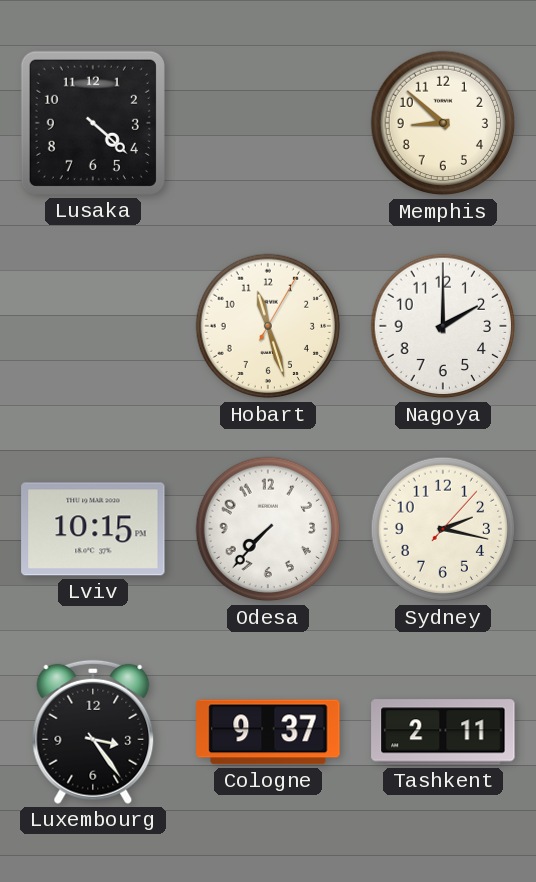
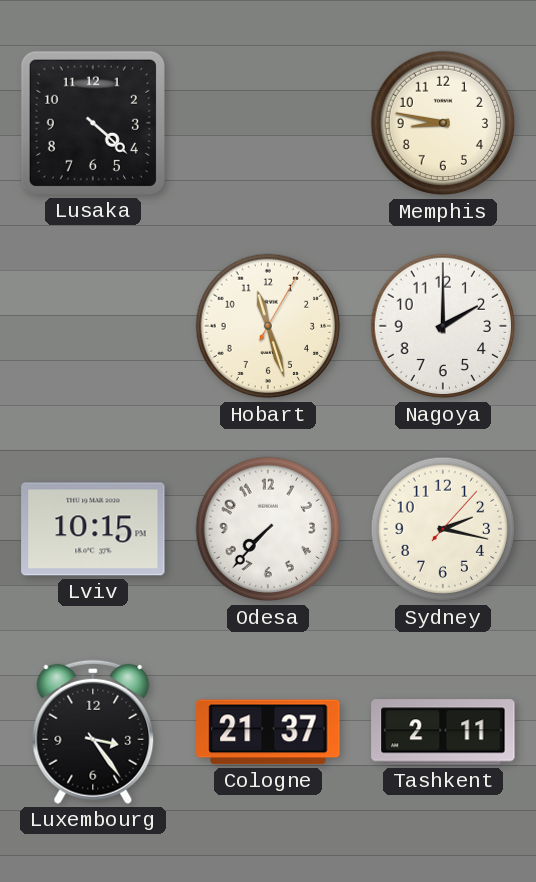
Memphis: 8:52 -> 8:47
Cologne: 9:37 -> 21:37
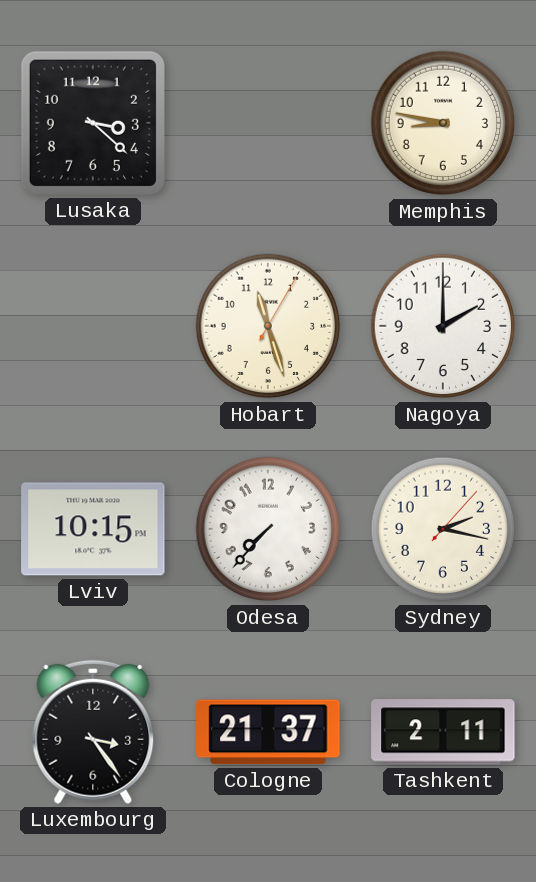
Lusaka: 4:22 -> 3:22
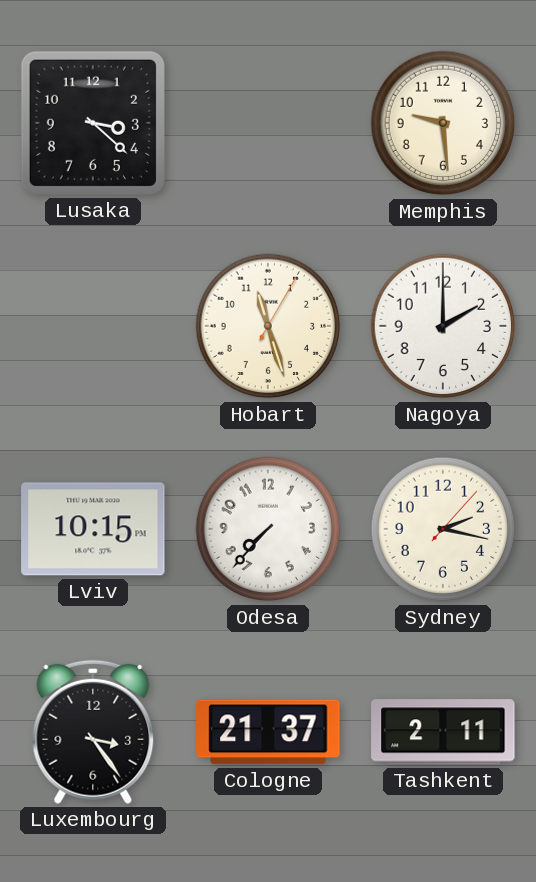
Memphis: 8:47 -> 9:29
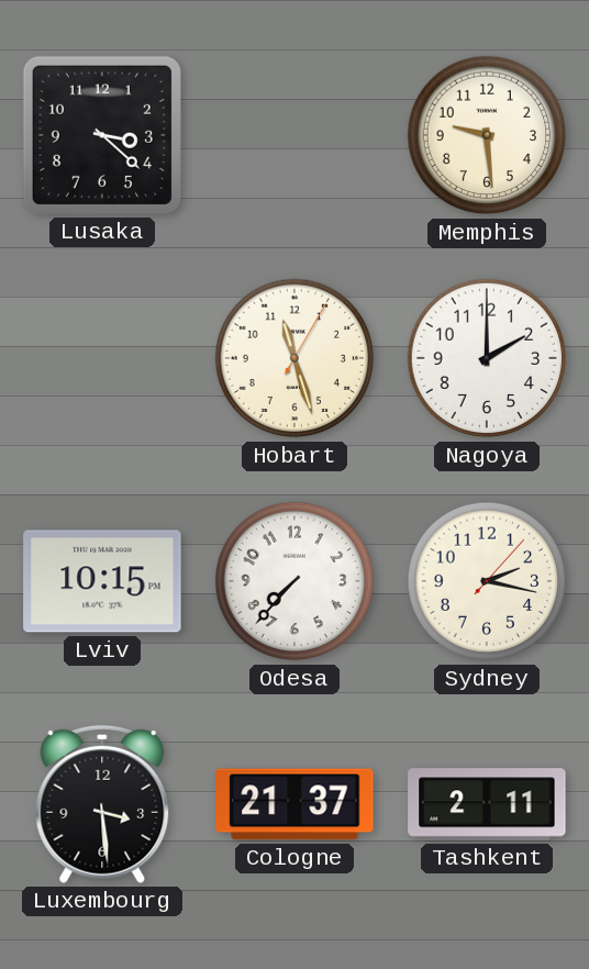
Luxembourg: 3:24 -> 3:29
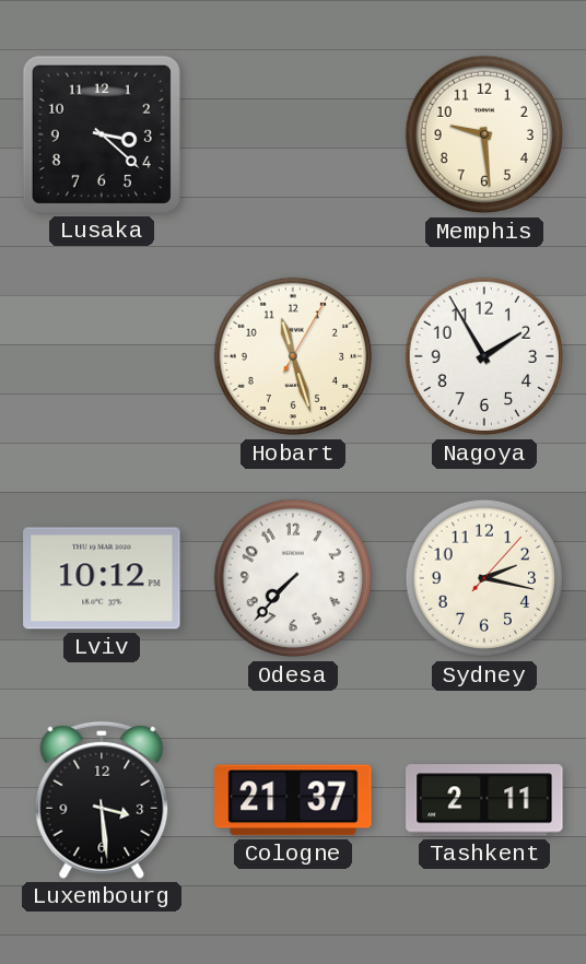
Nagoya: 2:00 -> 1:55
Lviv: 10:15 -> 10:12
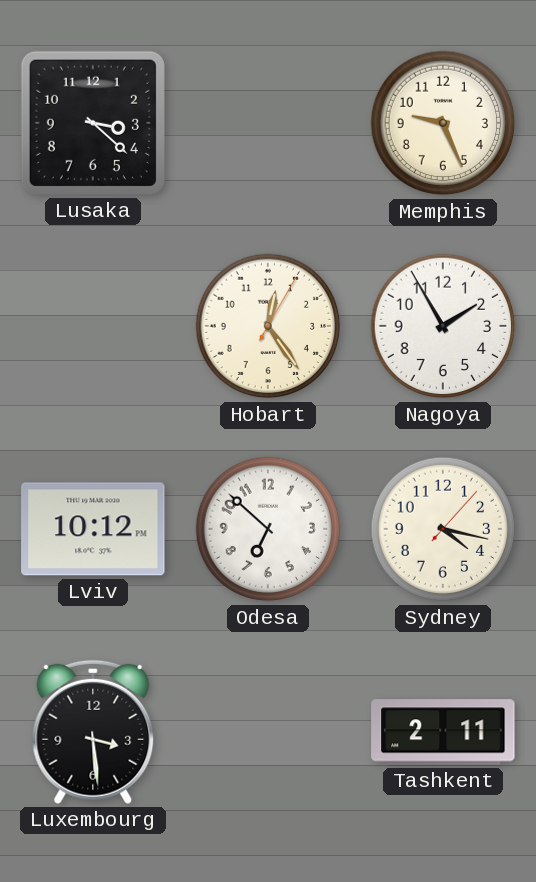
Memphis: 9:29 -> 9:26
Hobart: 11:27 -> 12:24
Odesa: 7:37 -> 6:52
Sydney: 2:17 -> 4:17
Cologne: 21:37 -> none
